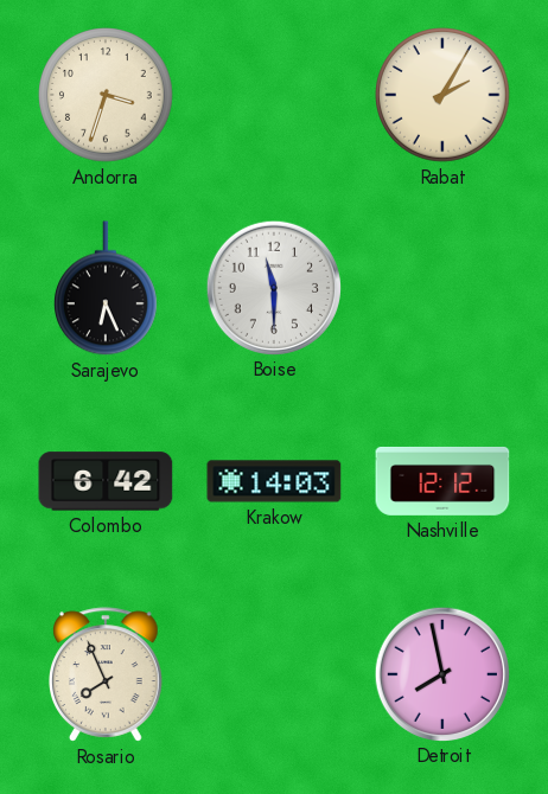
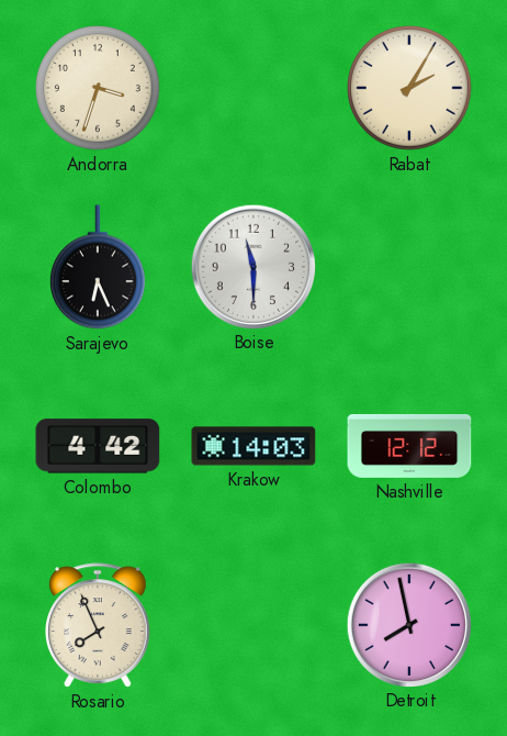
Colombo: 6:42 -> 4:42
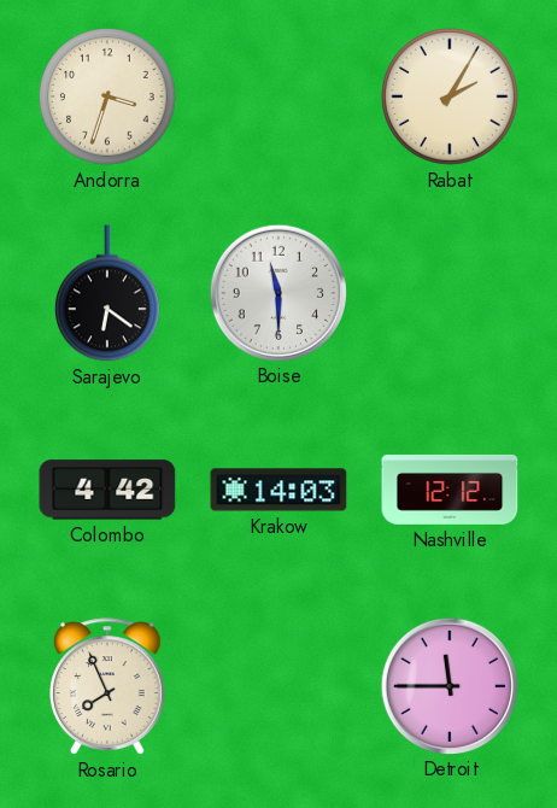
Sarajevo: 6:26 -> 6:21
Detroit: 7:58 -> 11:45
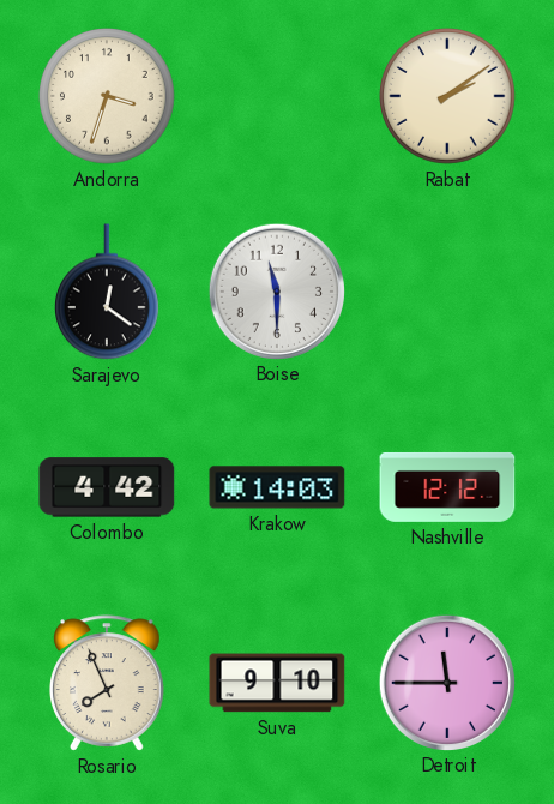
Rabat: 2:05 -> 2:09
Sarajevo: 6:21 -> 12:21
Suva: none -> 9:10
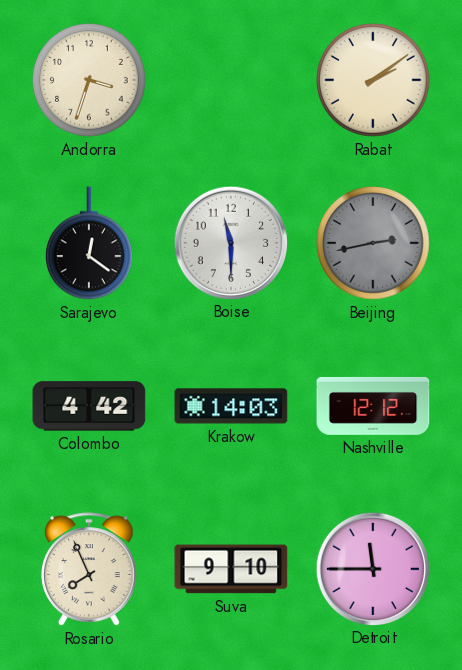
Beijing: none -> 2:43
